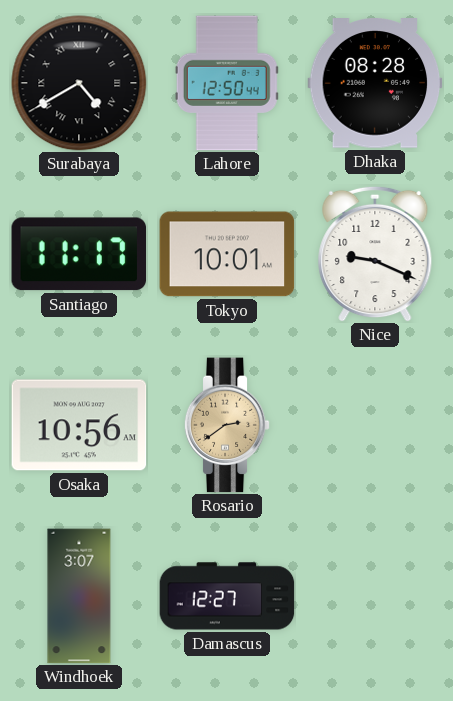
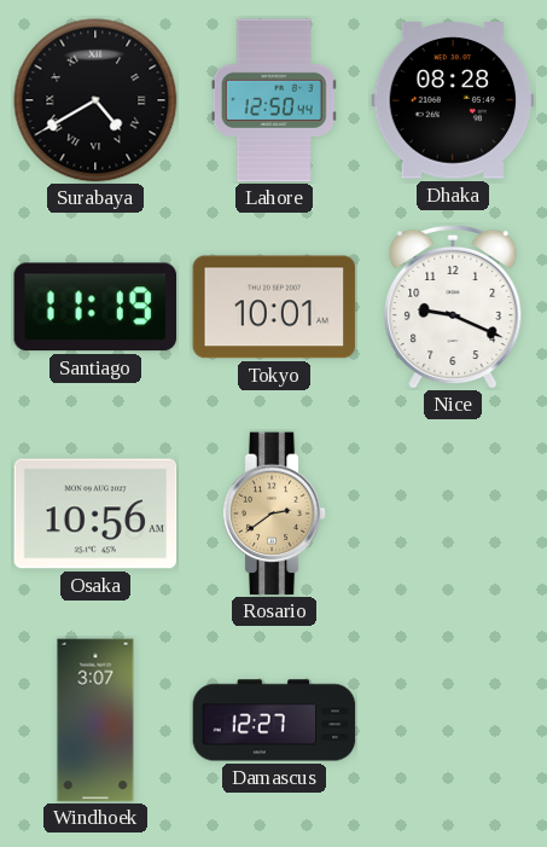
Santiago: 11:17 -> 11:19
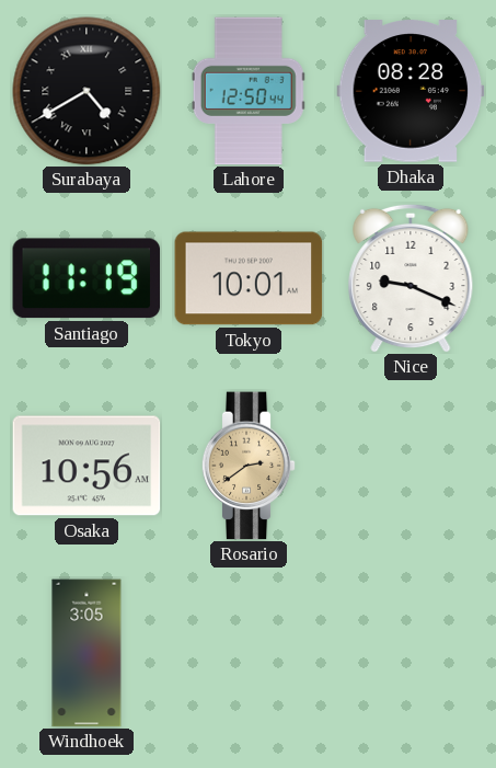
Windhoek: 3:07 -> 3:05
Damascus: 12:27 -> none
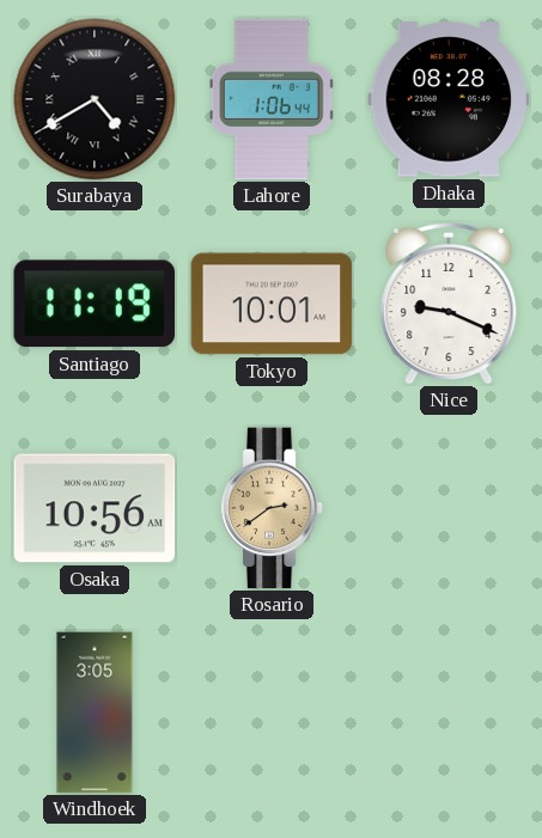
Lahore: 12:50 -> 1:06
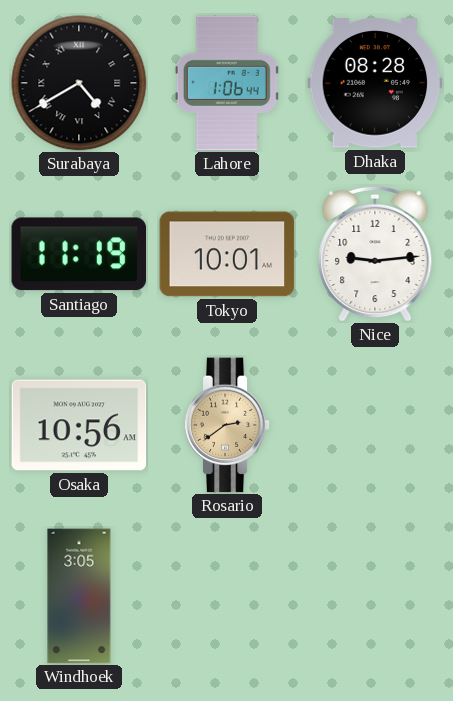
Nice: 9:19 -> 9:14
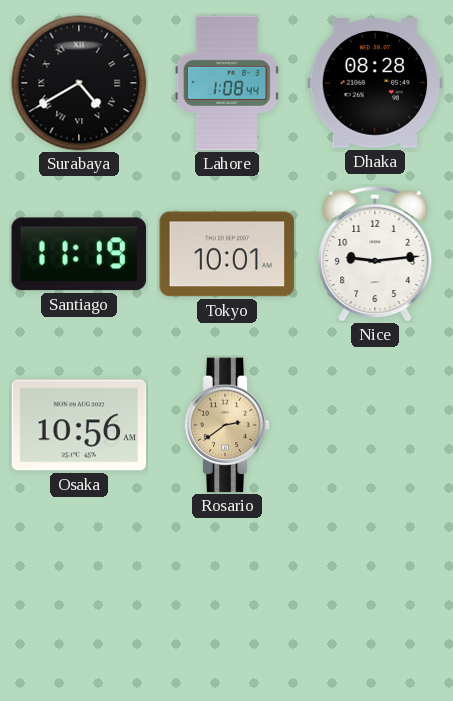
Lahore: 1:06 -> 1:08
Windhoek: 3:05 -> none
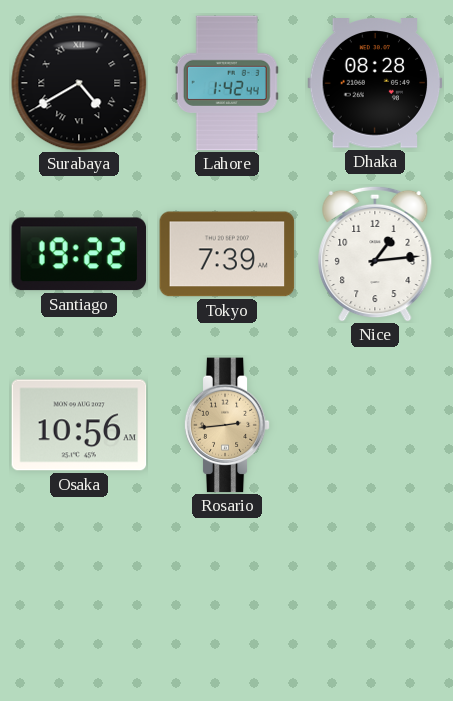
Lahore: 1:08 -> 1:42
Santiago: 11:19 -> 19:22
Tokyo: 10:01 -> 7:39
Nice: 9:14 -> 1:14
Rosario: 2:39 -> 2:44
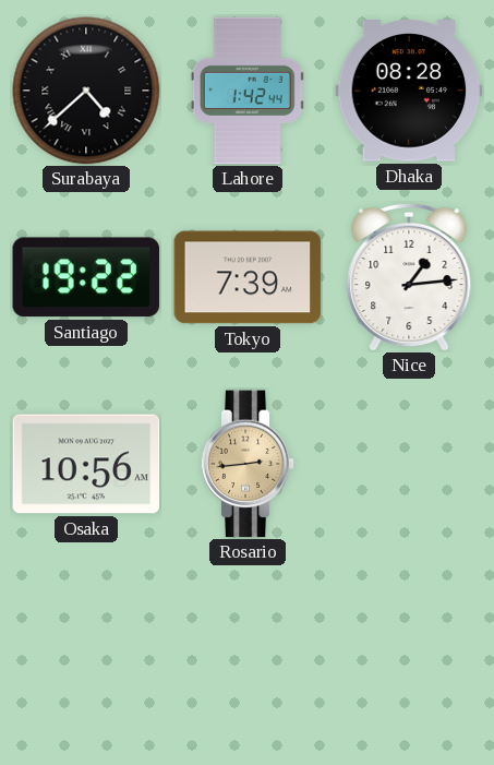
Surabaya: 4:40 -> 4:38
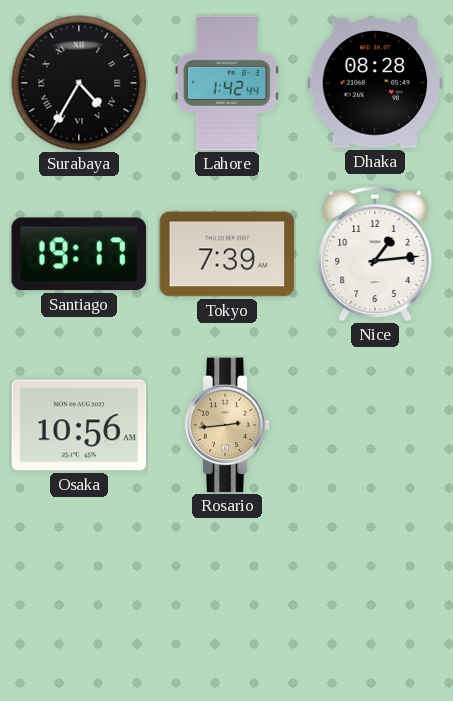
Surabaya: 4:38 -> 4:35
Santiago: 19:22 -> 19:17
